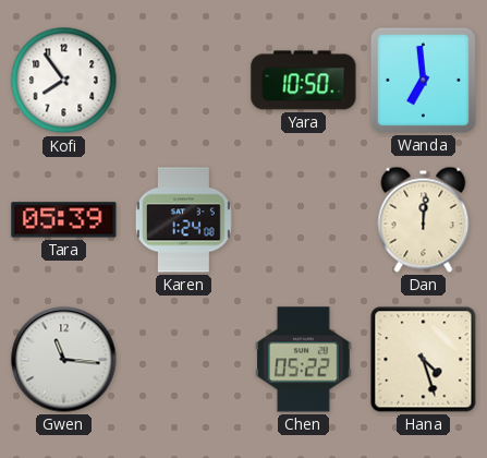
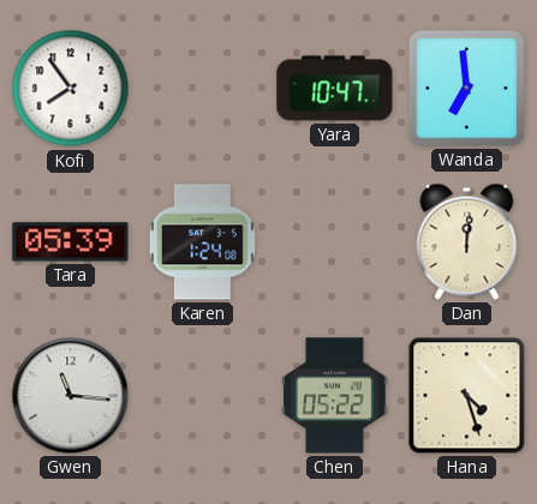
Yara: 10:50 -> 10:47
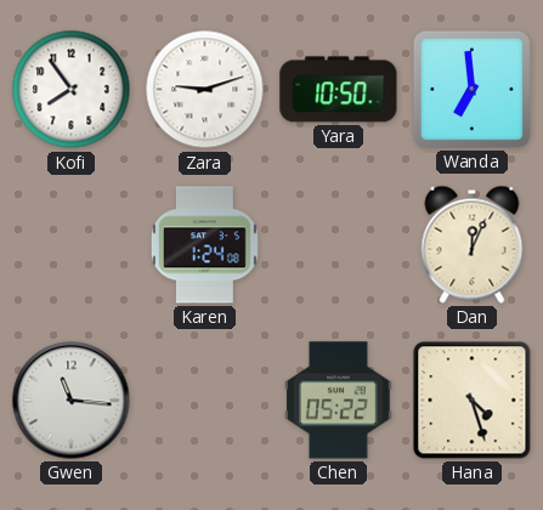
Zara: none -> 9:12
Yara: 10:47 -> 10:50
Tara: 05:39 -> none
Dan: 12:01 -> 12:04
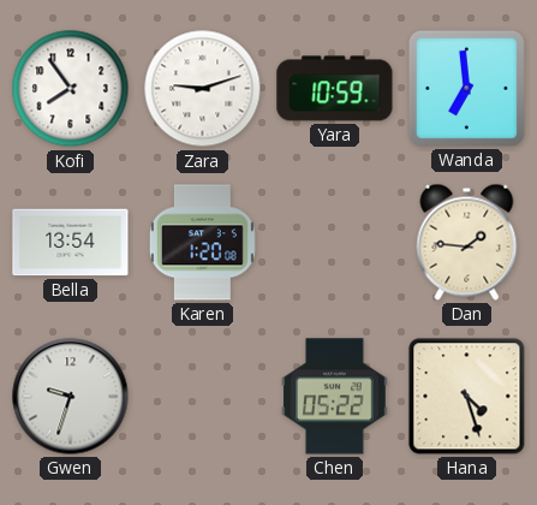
Yara: 10:50 -> 10:59
Bella: none -> 13:54
Karen: 1:24 -> 1:20
Dan: 12:04 -> 1:46
Gwen: 11:16 -> 9:33
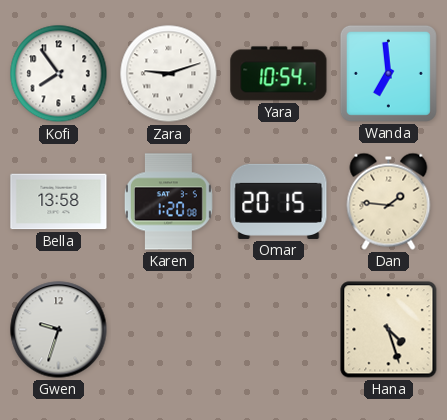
Yara: 10:59 -> 10:54
Bella: 13:54 -> 13:58
Omar: none -> 20:15
Chen: 05:22 -> none
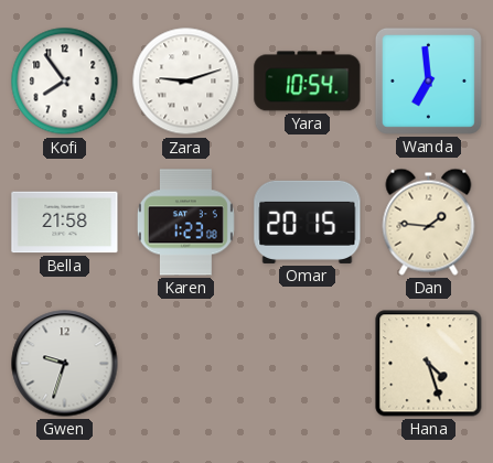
Bella: 13:58 -> 21:58
Karen: 1:20 -> 1:23
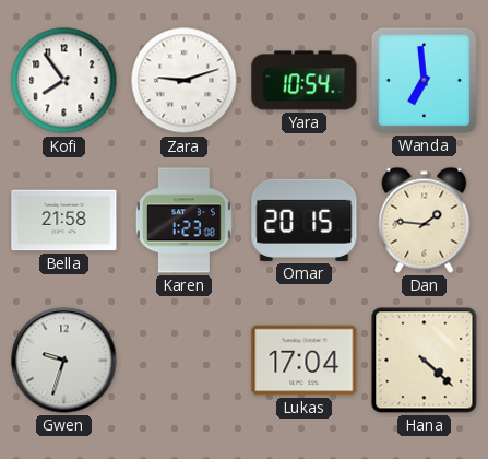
Lukas: none -> 17:04
Hana: 4:27 -> 4:22
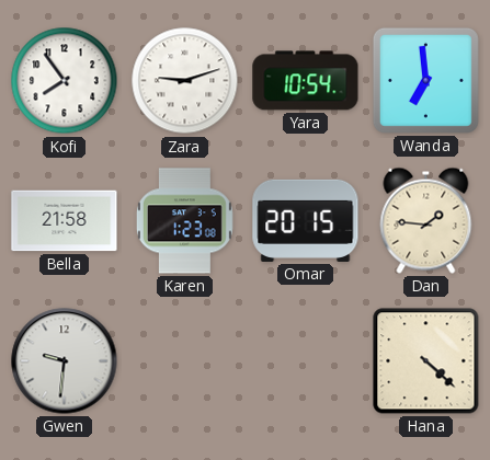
Gwen: 9:33 -> 9:31
Lukas: 17:04 -> none
